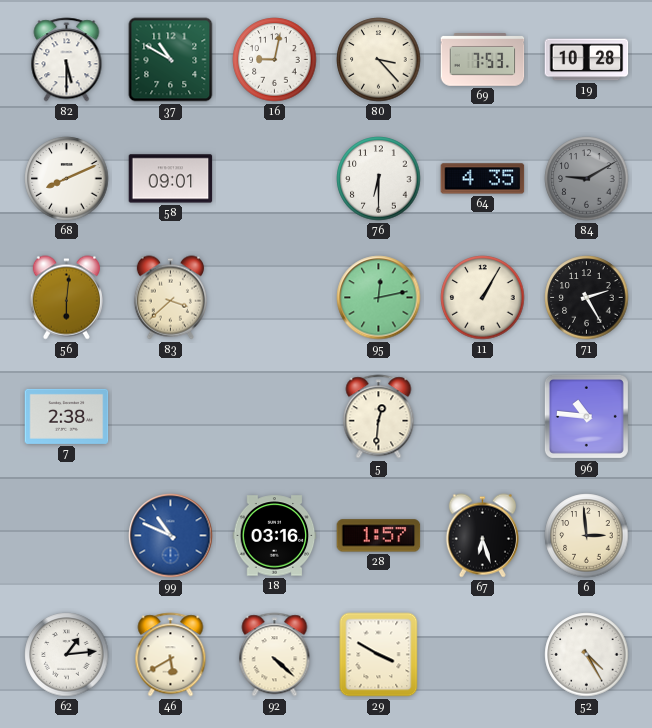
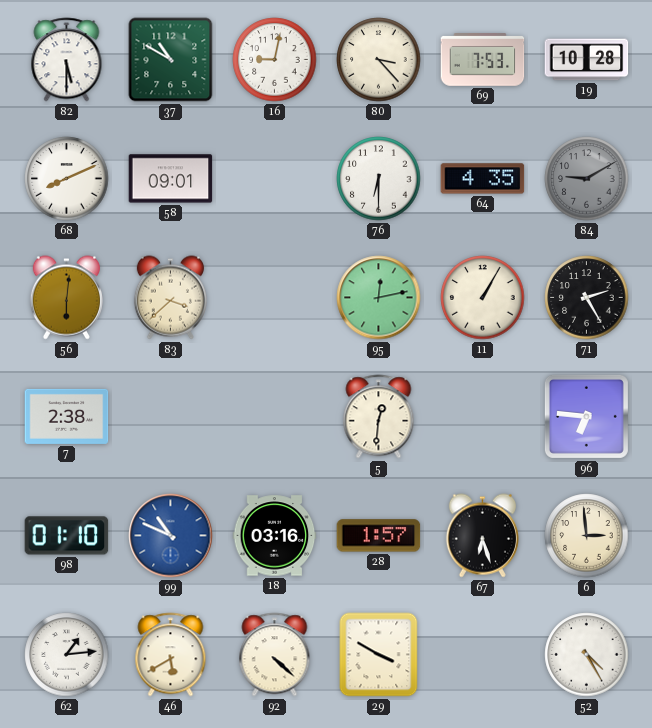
96: 10:46 -> 6:46
98: none -> 01:10
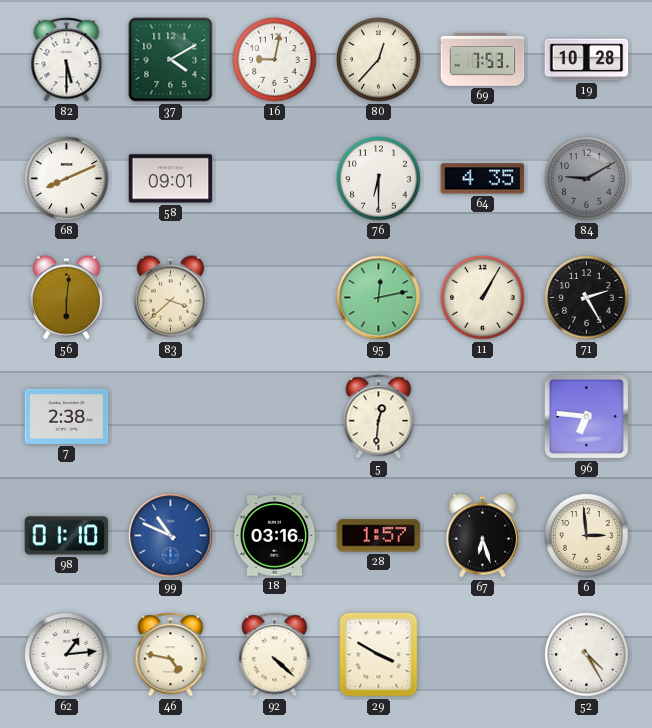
37: 10:50 -> 4:10
80: 3:23 -> 12:37
46: 5:40 -> 4:47
